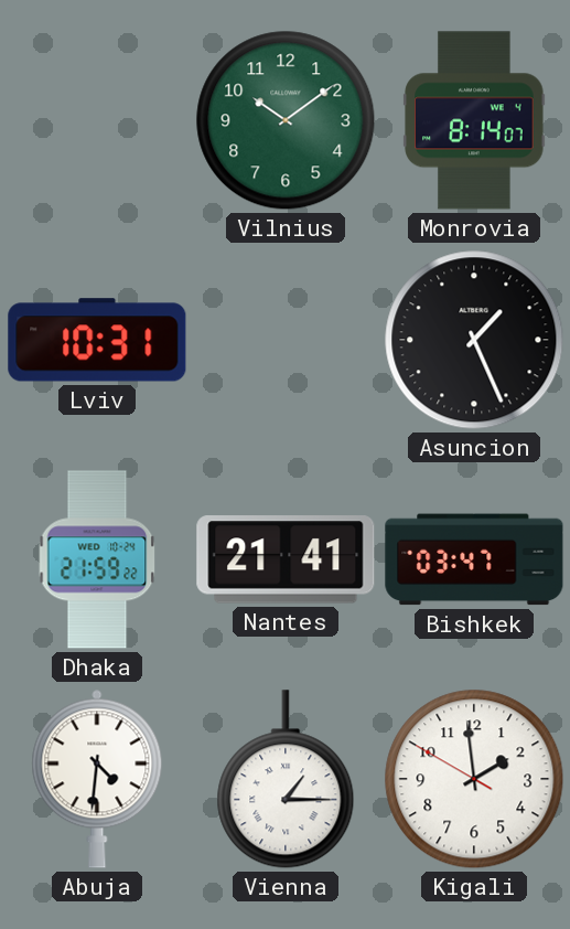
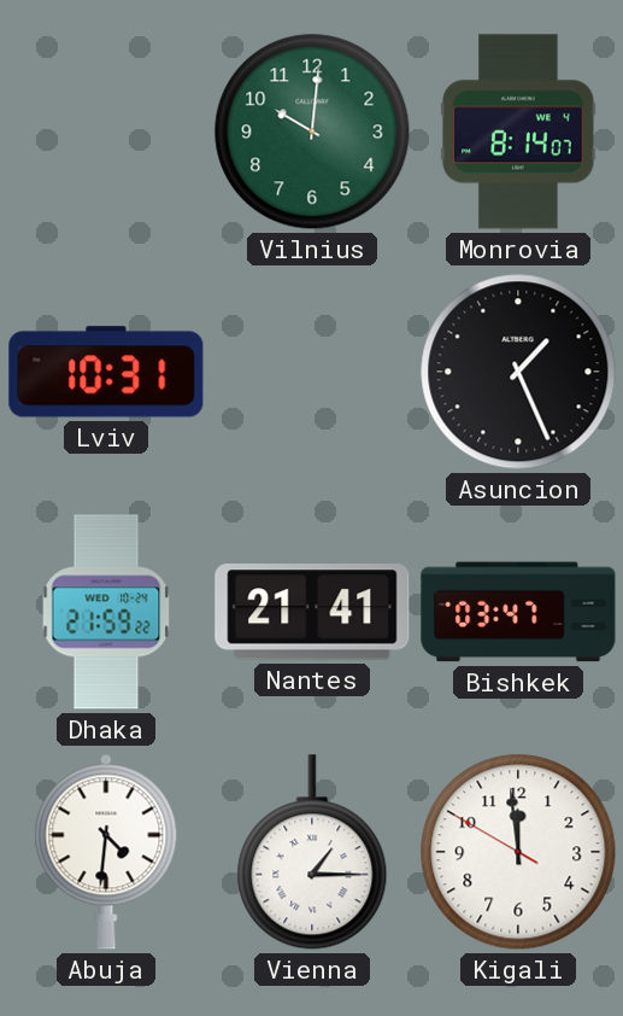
Vilnius: 10:09 -> 10:01
Kigali: 1:58 -> 11:58
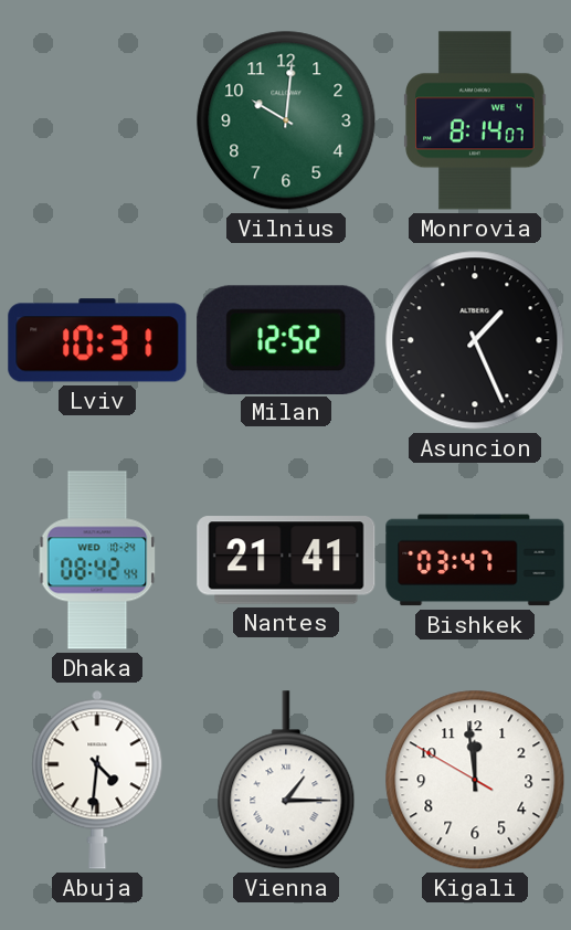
Milan: none -> 12:52
Dhaka: 21:59 -> 08:42
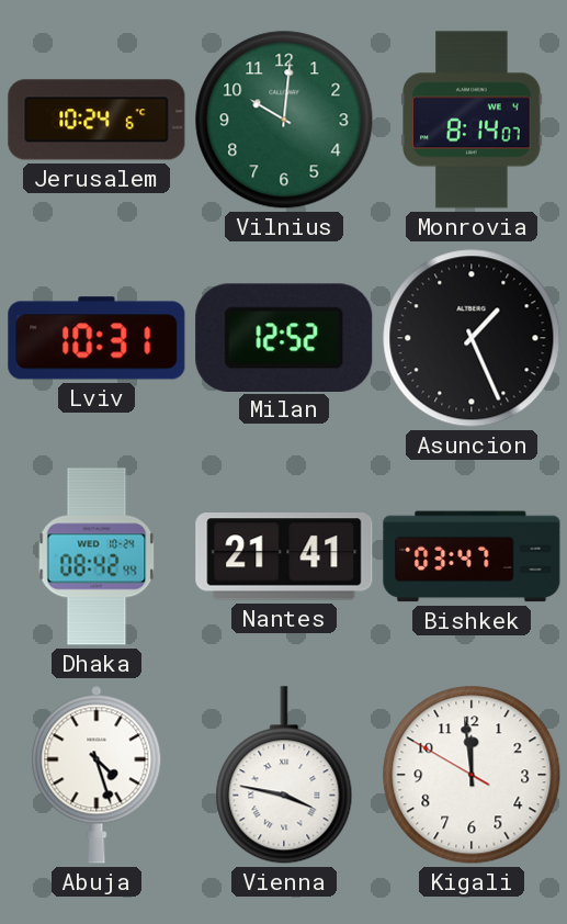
Jerusalem: none -> 10:24
Abuja: 4:31 -> 4:27
Vienna: 1:15 -> 3:47
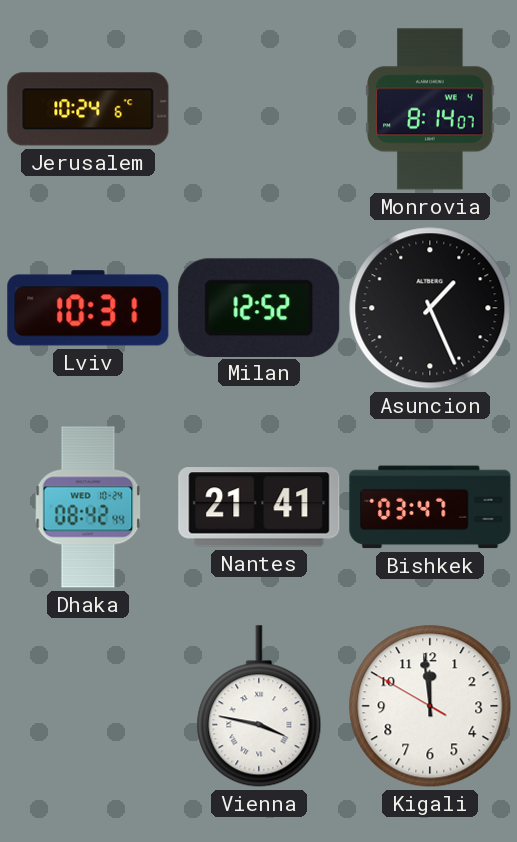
Vilnius: 10:01 -> none
Abuja: 4:27 -> none
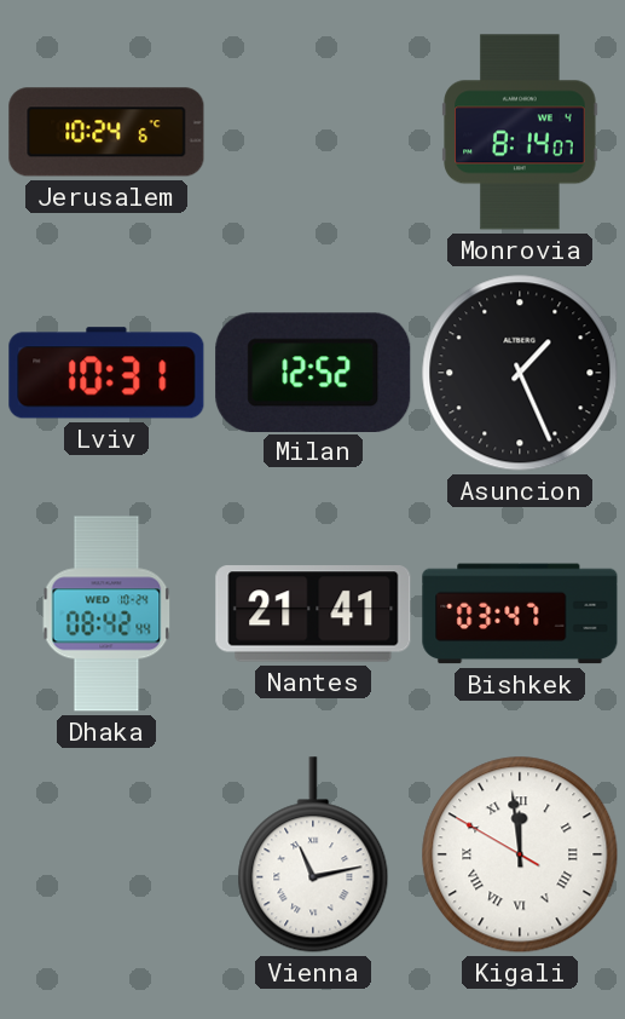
Vienna: 3:47 -> 11:13
Kigali numerals: Arabic -> Roman
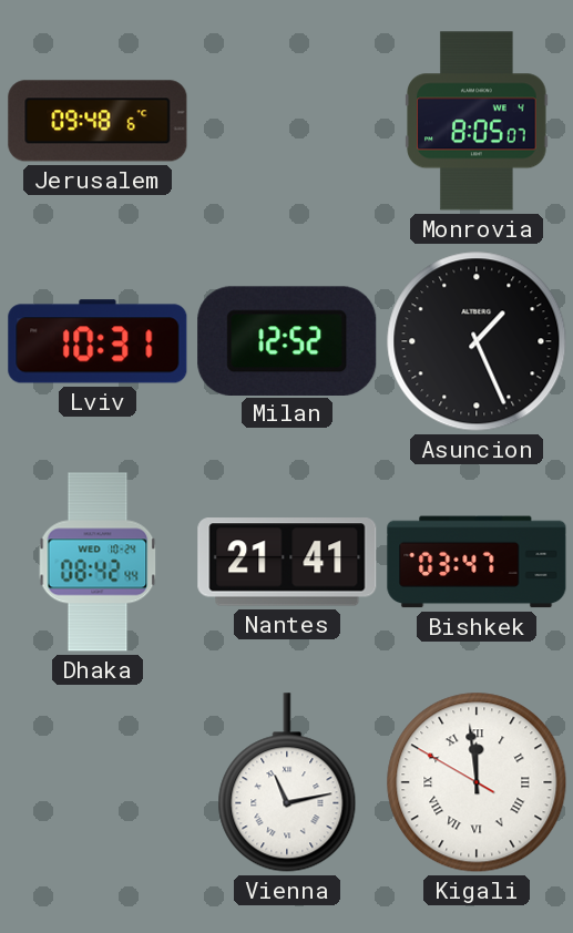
Jerusalem: 10:24 -> 09:48
Monrovia: 8:14 -> 8:05
